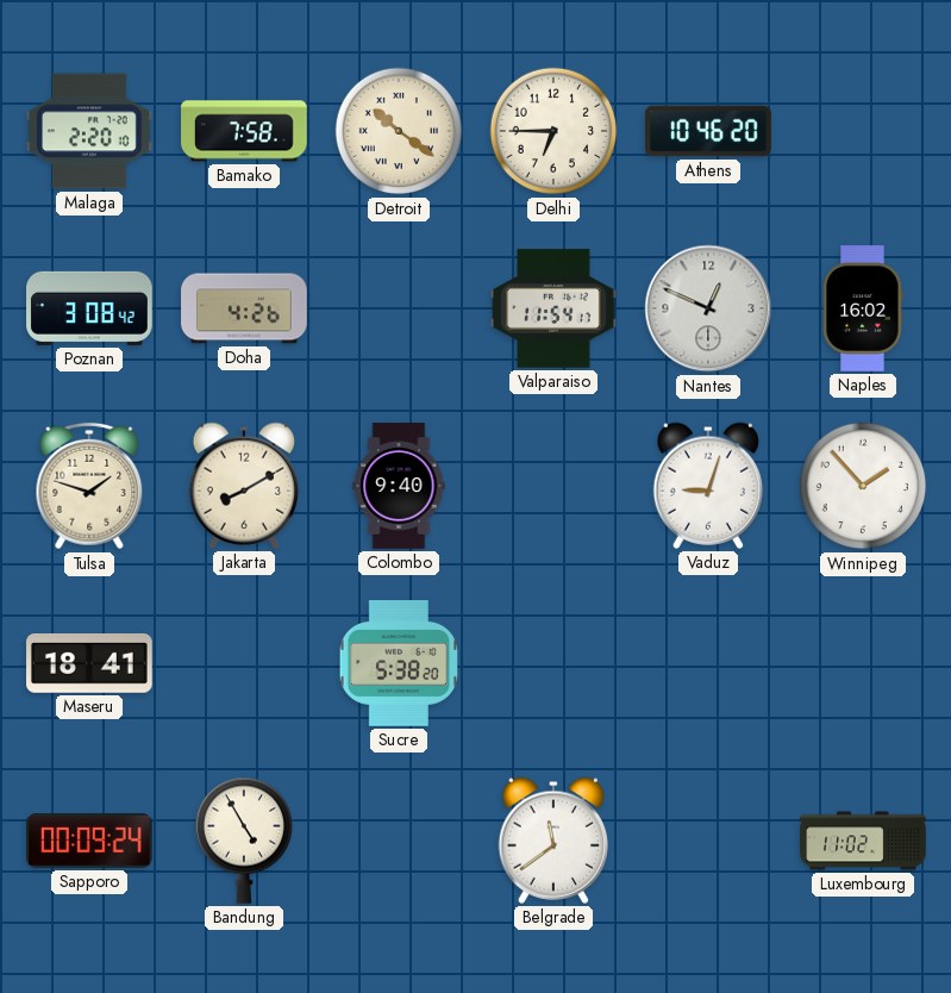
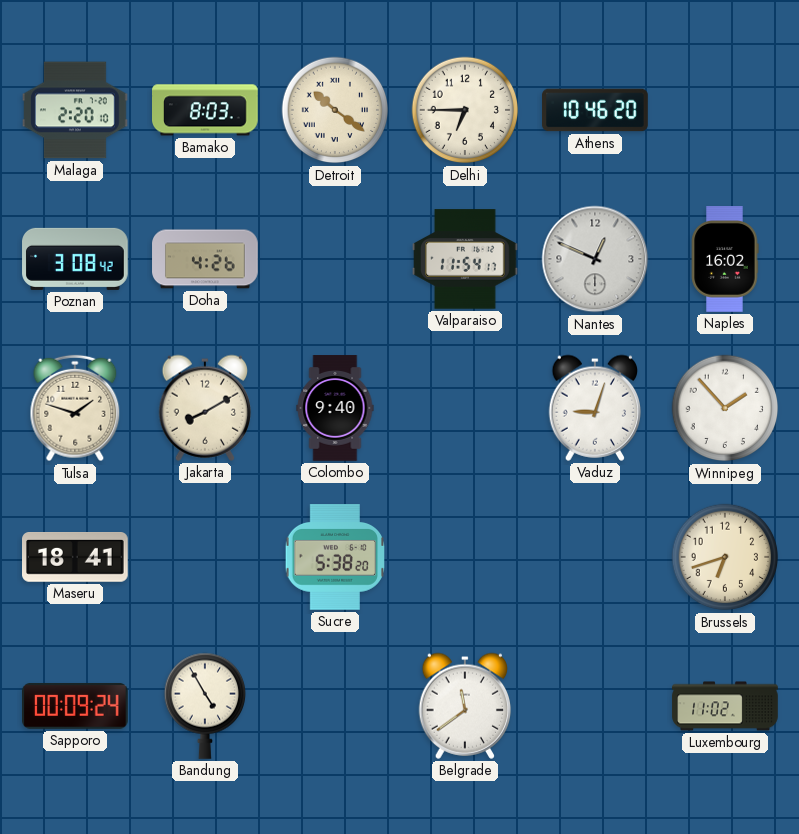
Bamako: 7:58 -> 8:03
Brussels: none -> 6:42
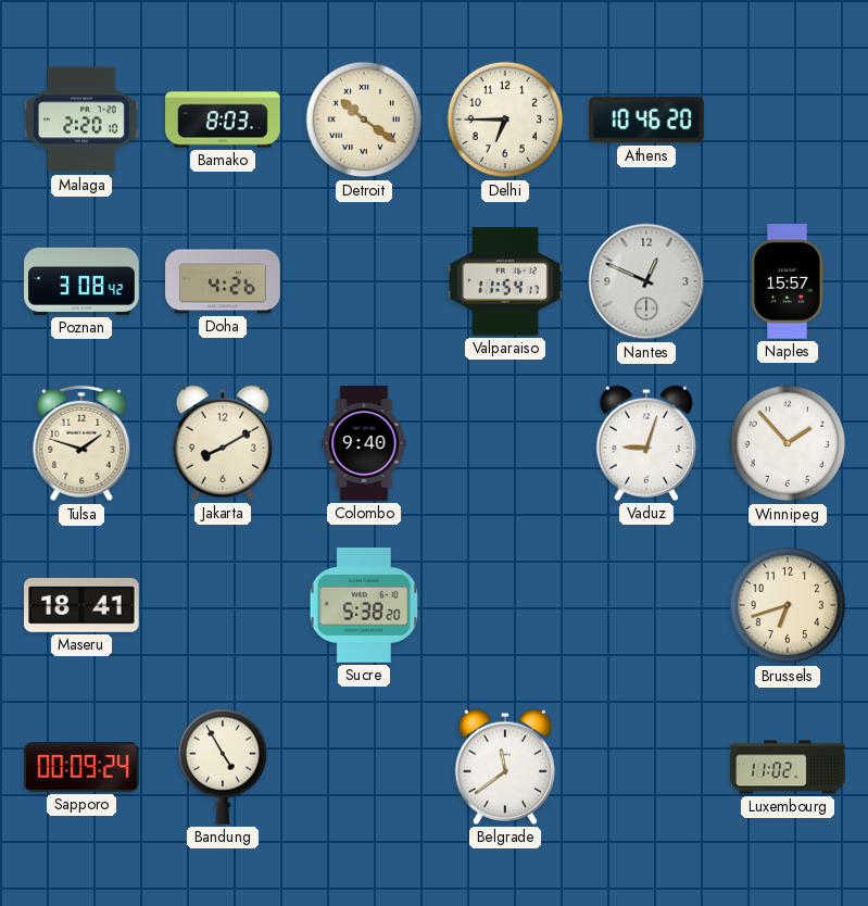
Naples: 16:02 -> 15:57
